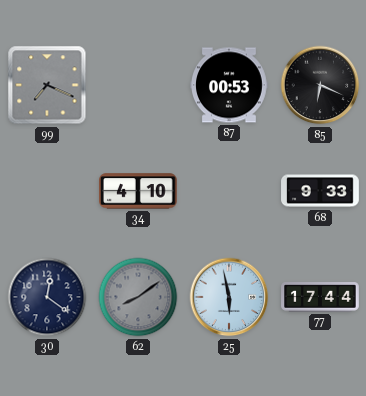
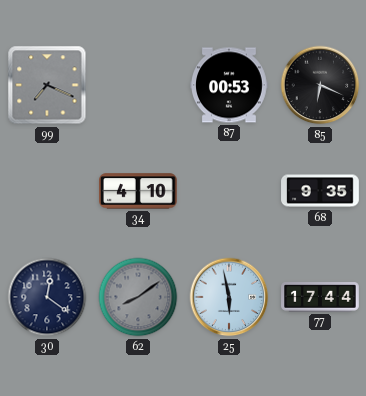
68: 9:33 -> 9:35
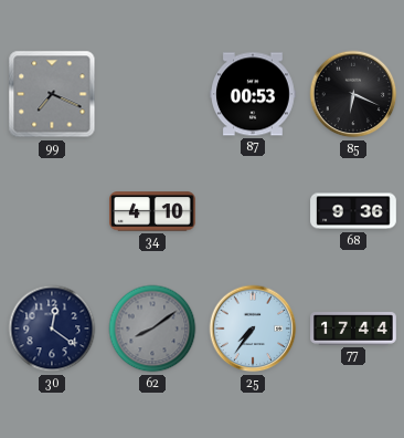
68: 9:35 -> 9:36
25: 5:58 -> 7:36
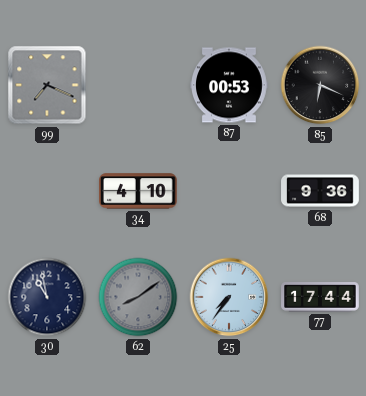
30: 12:21 -> 10:58
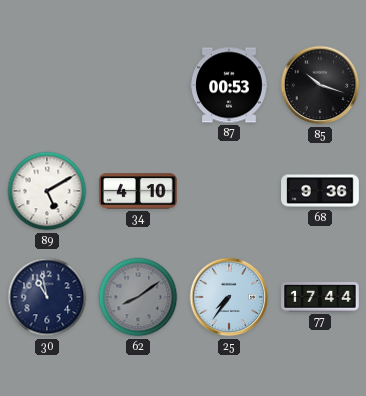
99: 7:19 -> none
85: 6:19 -> 10:18
89: none -> 5:10
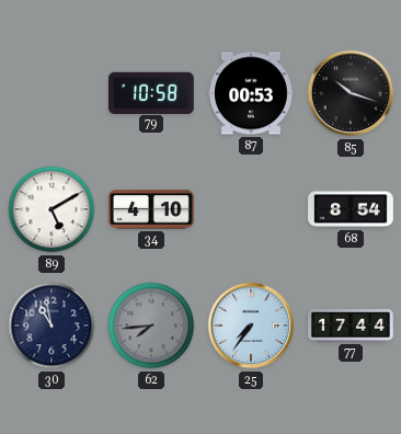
79: none -> 10:58
68: 9:36 -> 8:54
62: 8:09 -> 7:44
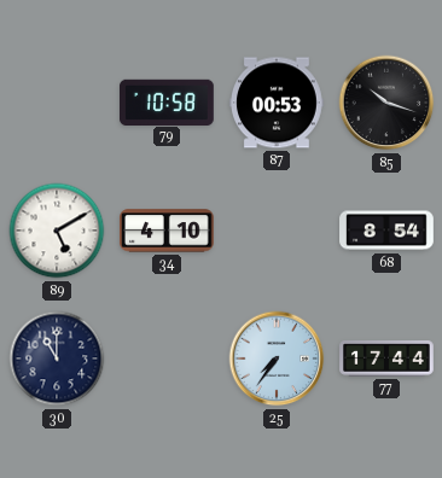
30: 10:58 -> 11:00
62: 7:44 -> none
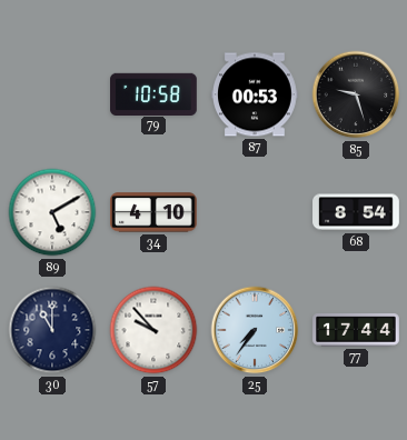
85: 10:18 -> 9:27
57: none -> 9:53
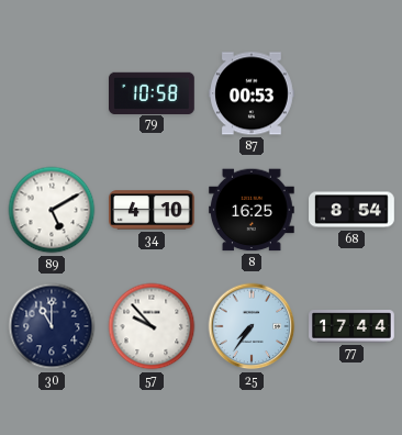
85: 9:27 -> none
8: none -> 16:25
